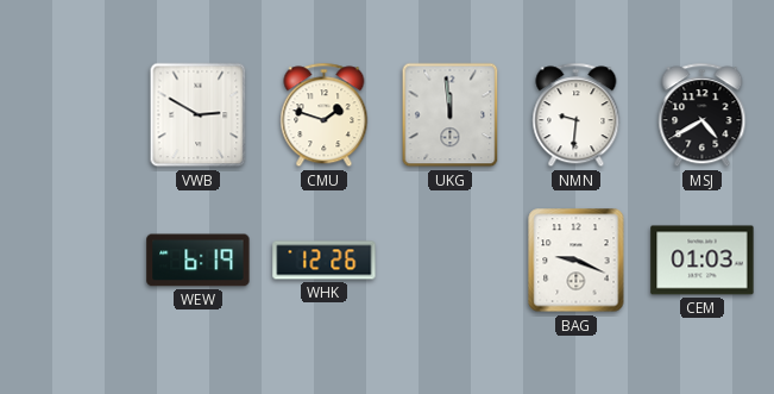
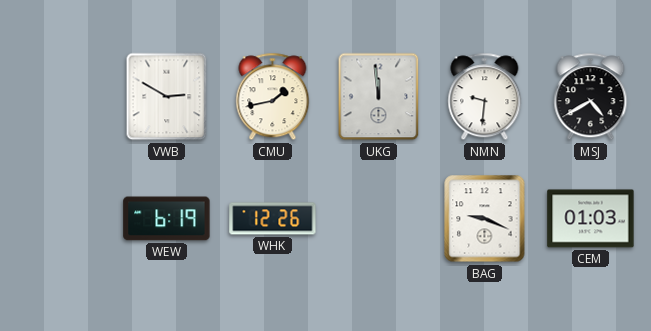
CMU: 1:48 -> 1:43
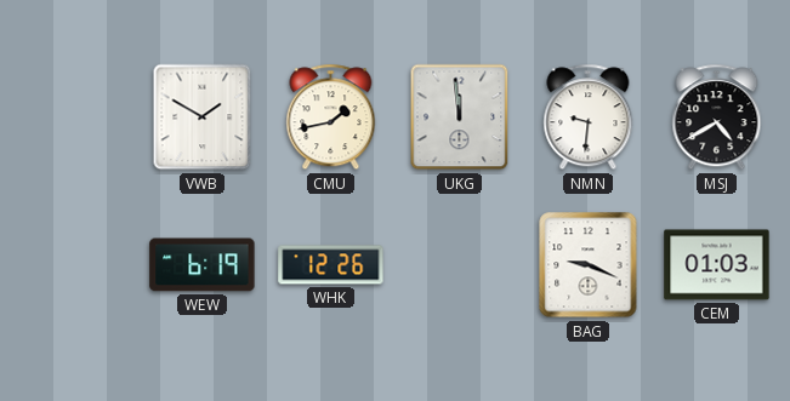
VWB: 2:50 -> 1:50
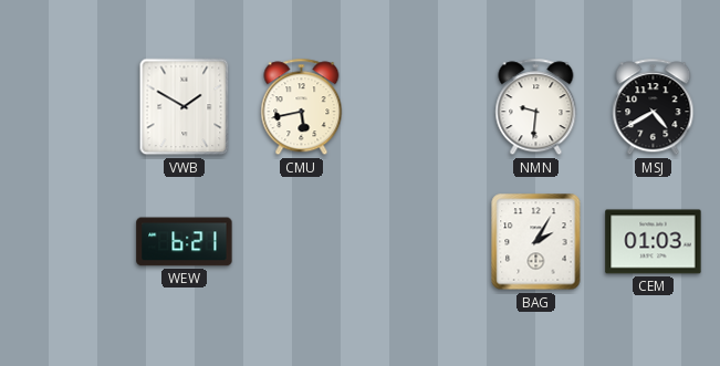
CMU: 1:43 -> 5:43
UKG: 11:59 -> none
WEW: 6:19 -> 6:21
WHK: 12:26 -> none
BAG: 9:19 -> 2:05
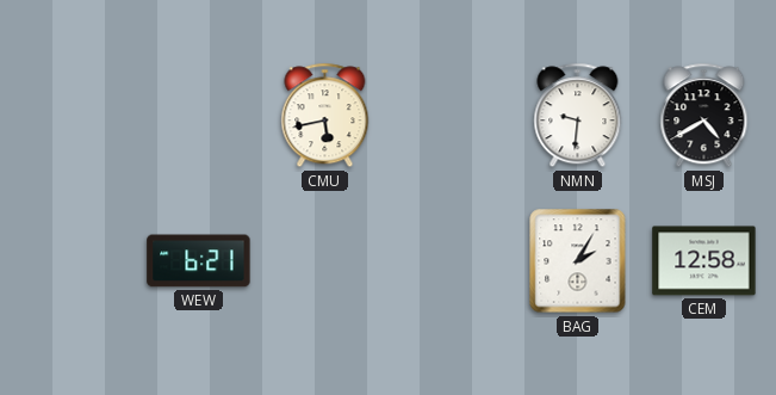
VWB: 1:50 -> none
CEM: 01:03 -> 12:58
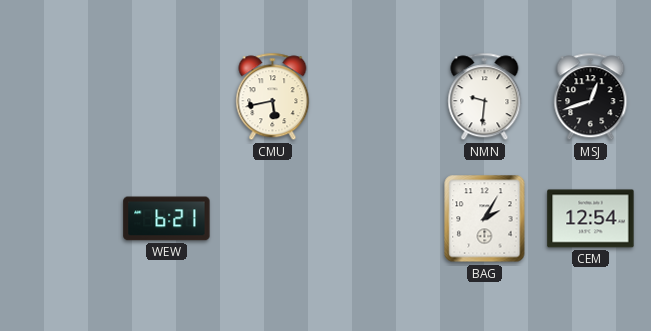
MSJ: 4:40 -> 12:42
CEM: 12:58 -> 12:54
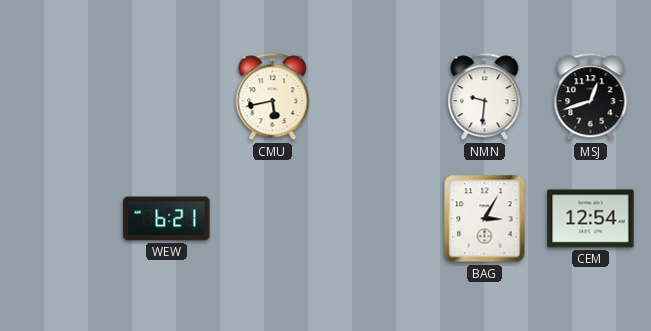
BAG: 2:05 -> 3:05
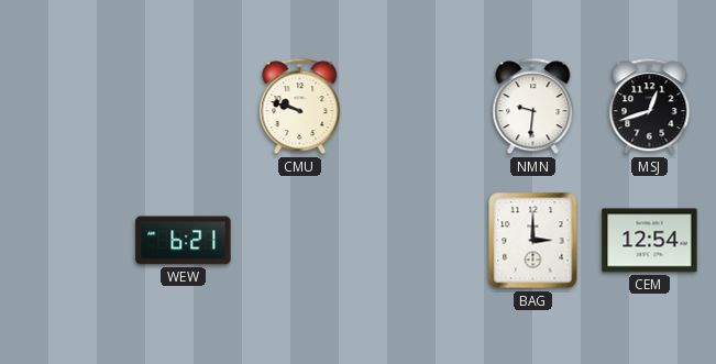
CMU: 5:43 -> 9:48
BAG: 3:05 -> 3:00
